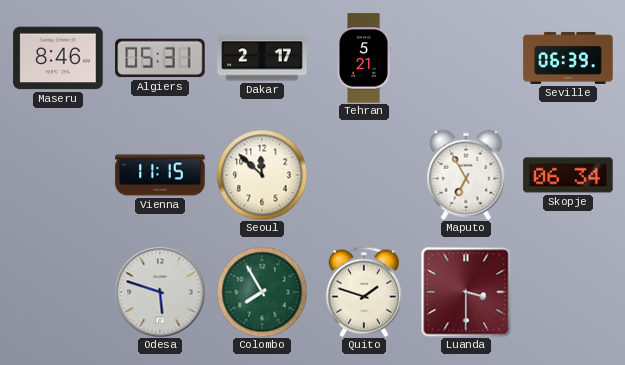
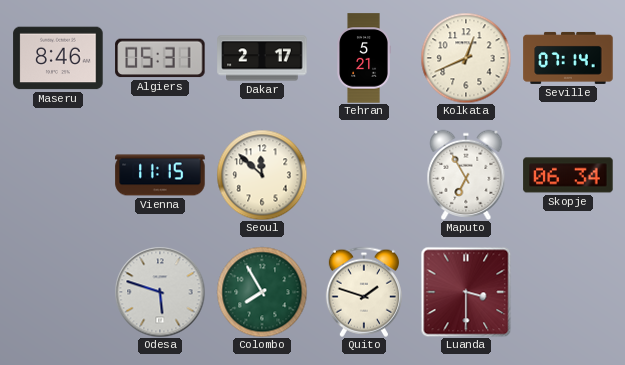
Kolkata: none -> 12:41
Seville: 06:39 -> 07:14
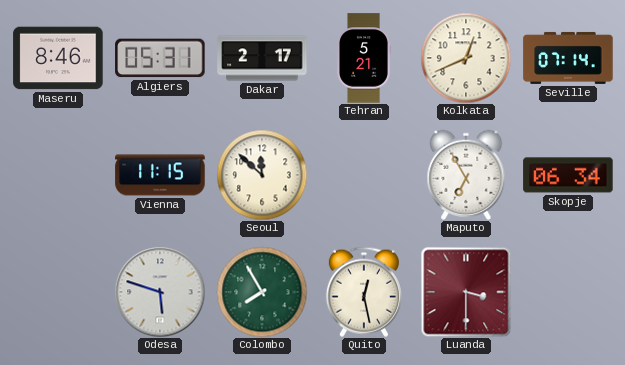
Quito: 1:48 -> 12:28
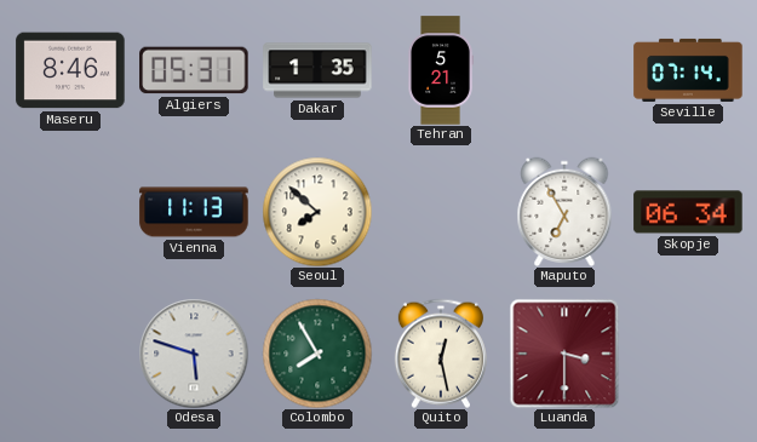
Dakar: 2:17 -> 1:35
Kolkata: 12:41 -> none
Vienna: 11:15 -> 11:13
Seoul: 11:52 -> 7:52
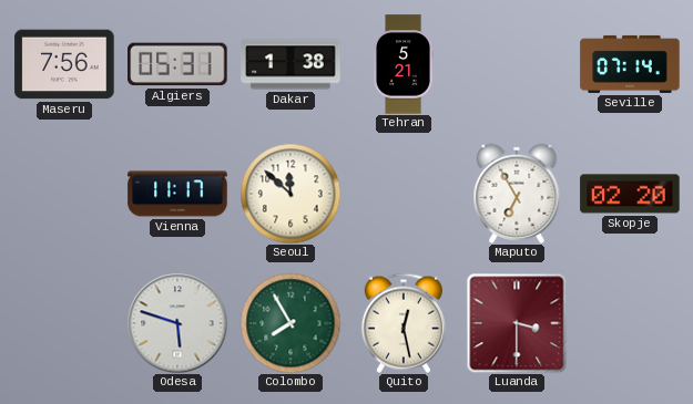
Maseru: 8:46 -> 7:56
Dakar: 1:35 -> 1:38
Vienna: 11:13 -> 11:17
Seoul: 7:52 -> 11:52
Skopje: 06:34 -> 02:20
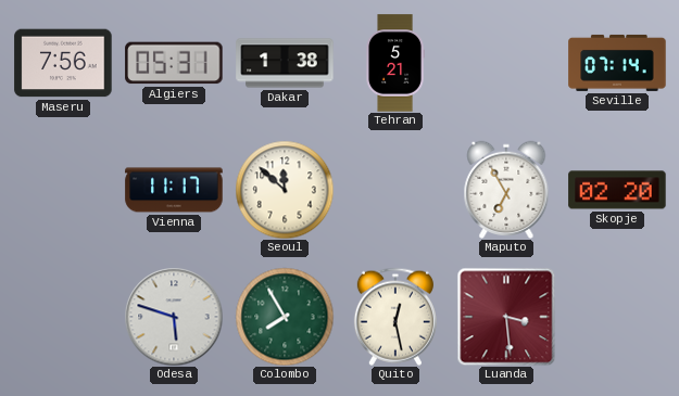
Luanda: 3:30 -> 3:29
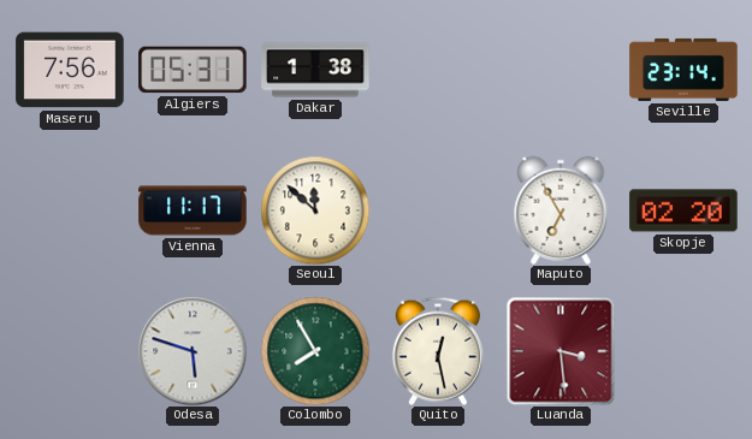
Tehran: 5:21 -> none
Seville: 07:14 -> 23:14
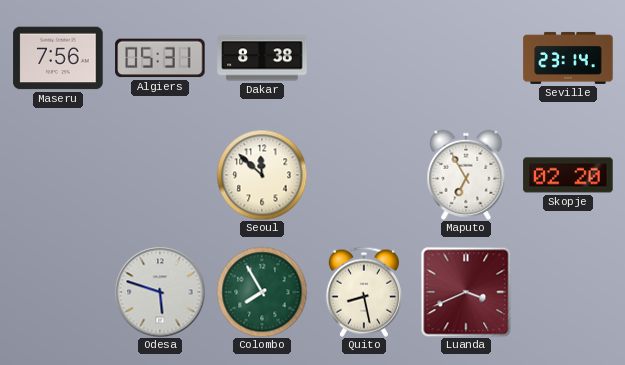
Dakar: 1:38 -> 8:38
Vienna: 11:17 -> none
Quito: 12:28 -> 8:28
Luanda: 3:29 -> 3:41
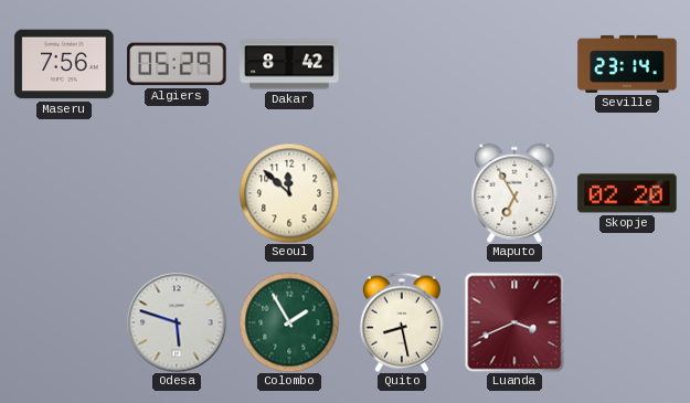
Algiers: 05:31 -> 05:29
Dakar: 8:38 -> 8:42
Colombo: 7:55 -> 1:55
